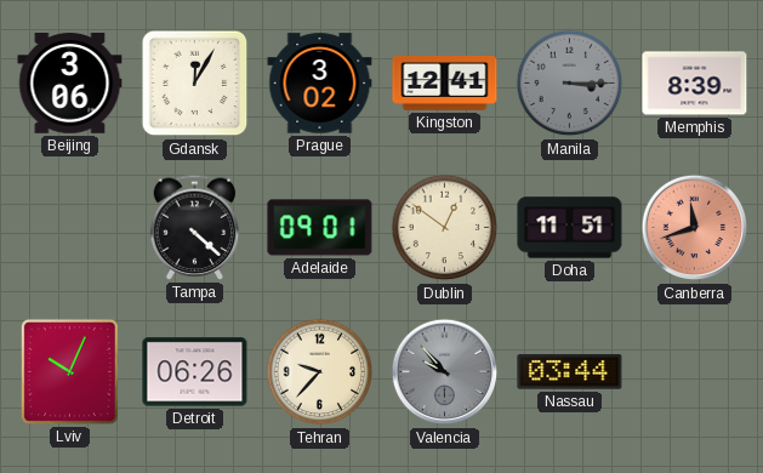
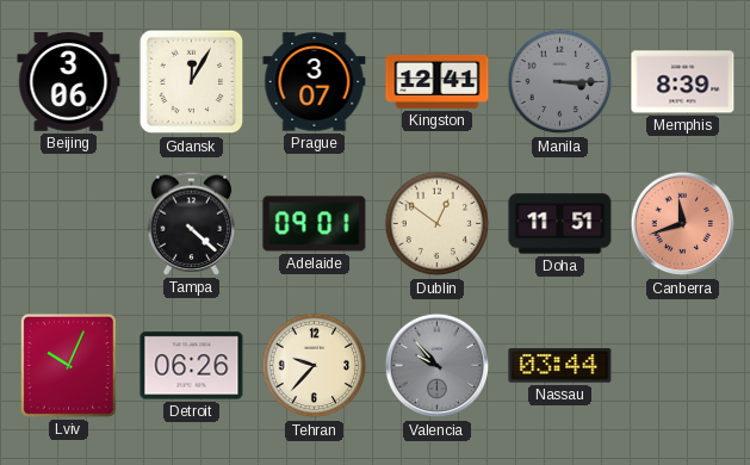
Prague: 3:02 -> 3:07
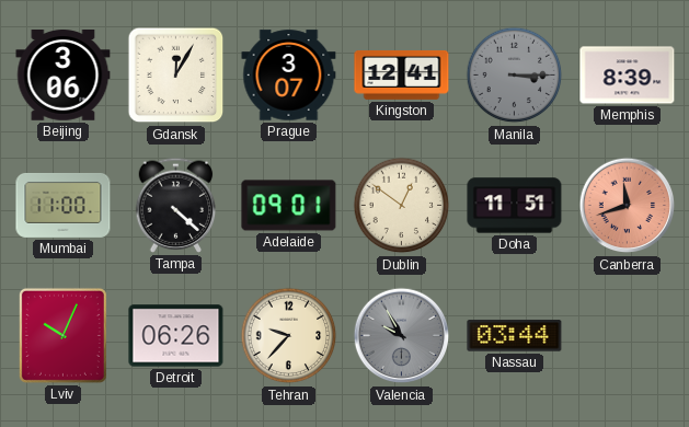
Mumbai: none -> 11:00
Valencia: 9:53 -> 9:55
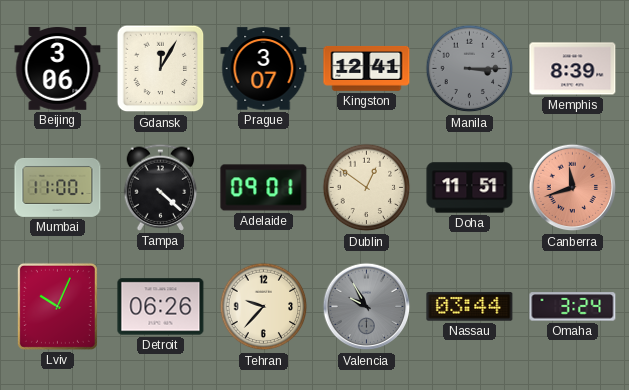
Omaha: none -> 3:24
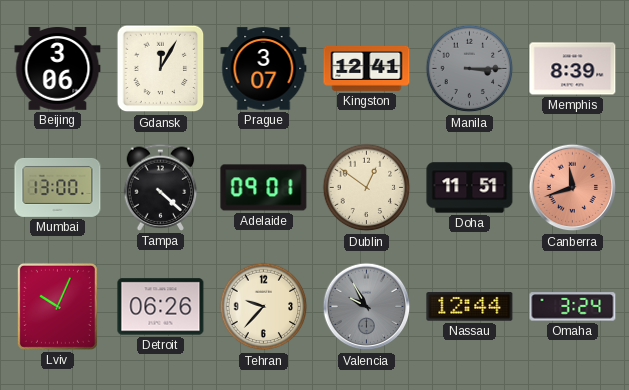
Mumbai: 11:00 -> 13:00
Nassau: 03:44 -> 12:44
